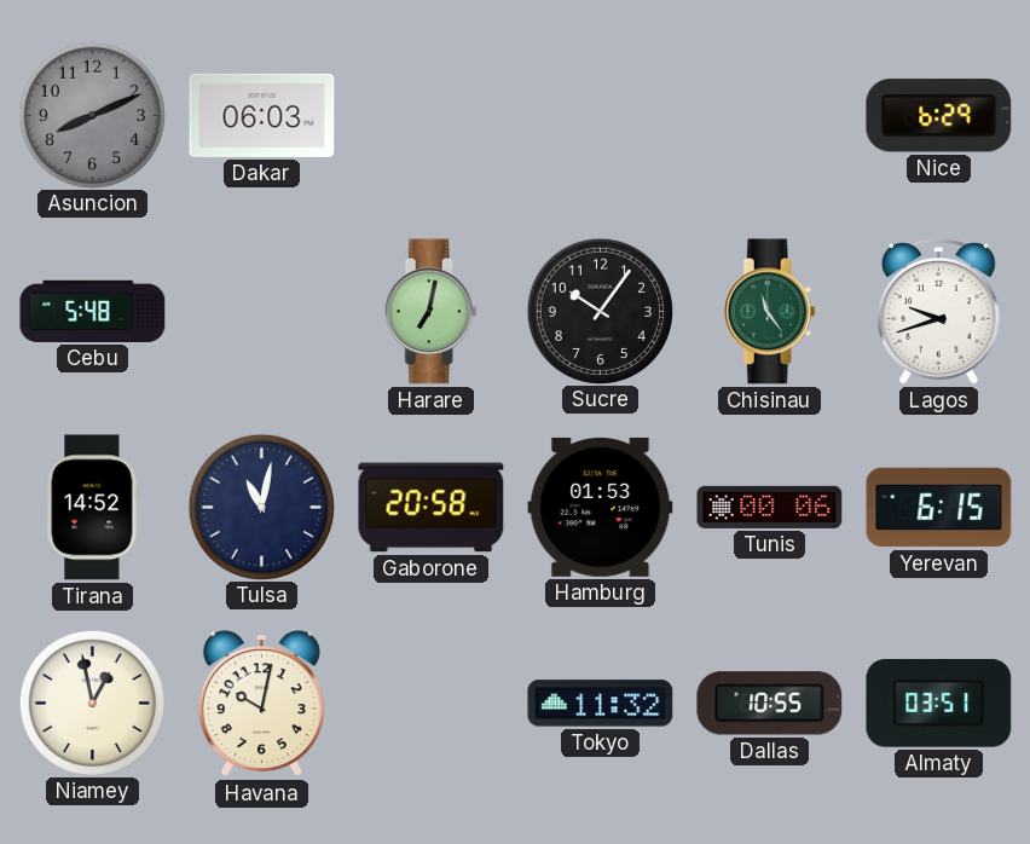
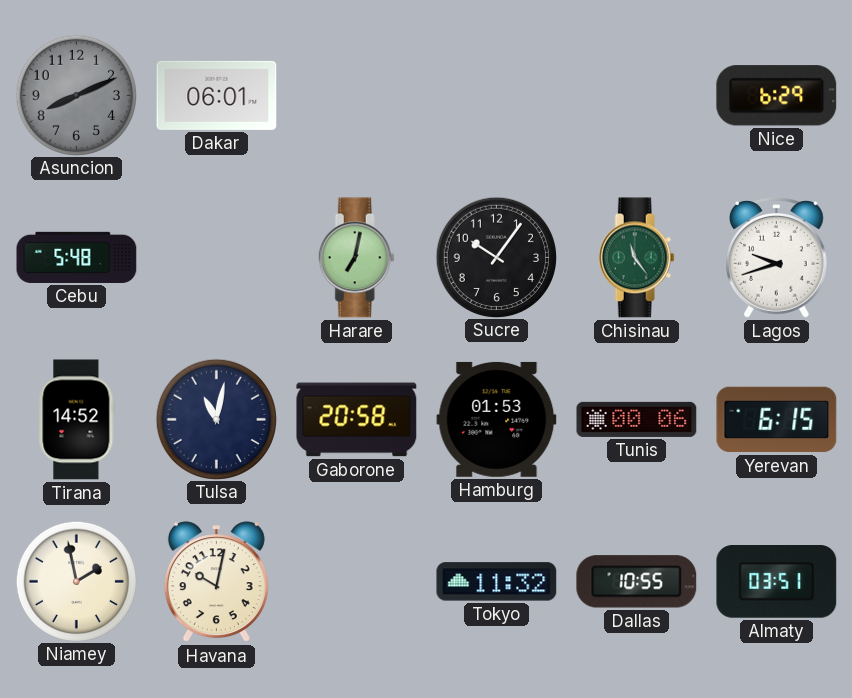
Dakar: 06:03 -> 06:01
Niamey: 12:58 -> 1:58
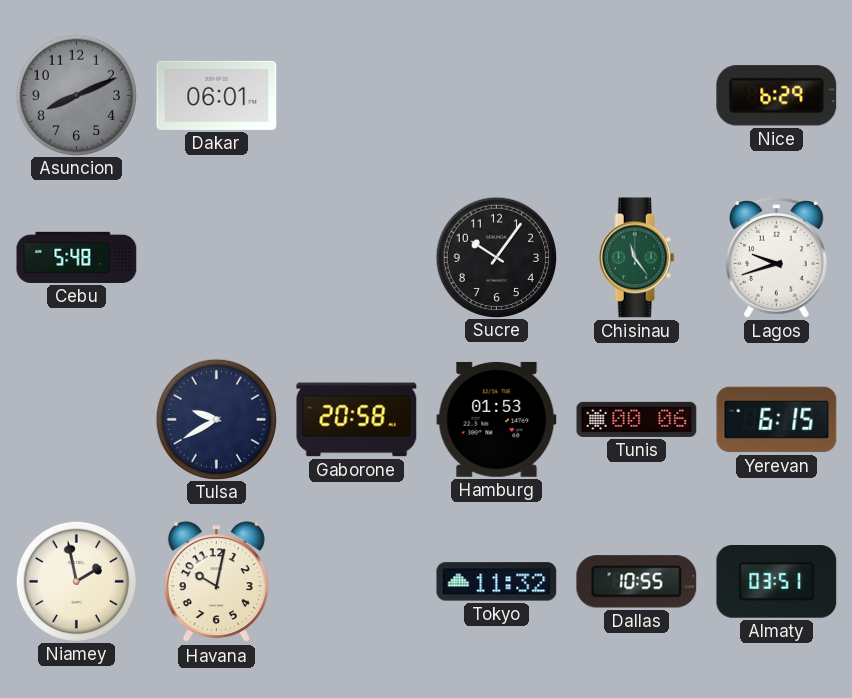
Harare: 7:02 -> none
Tirana: 14:52 -> none
Tulsa: 11:02 -> 9:40
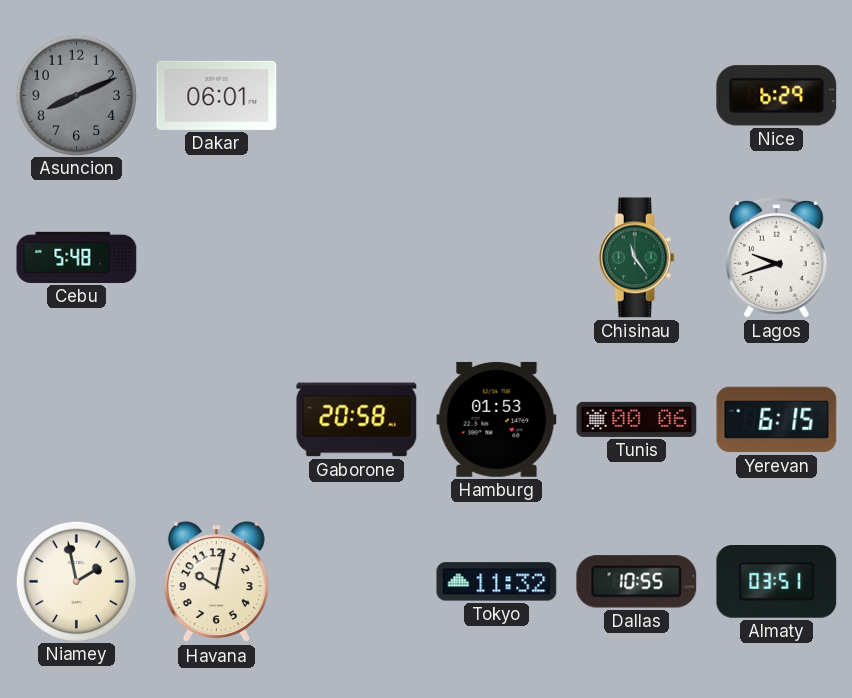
Sucre: 10:06 -> none
Tulsa: 9:40 -> none
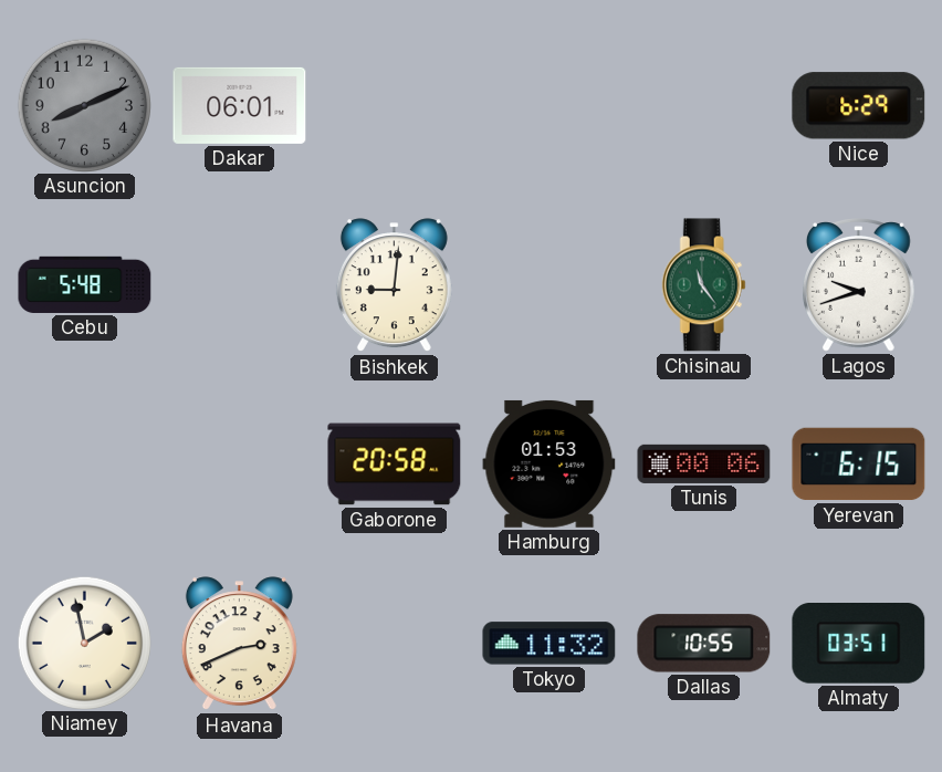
Bishkek: none -> 9:01
Havana: 10:02 -> 2:41
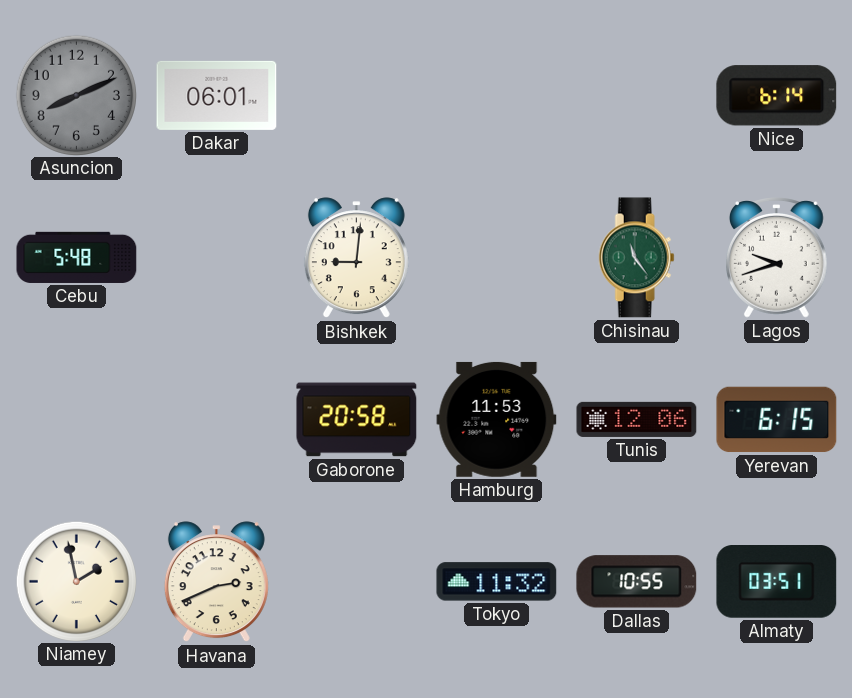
Nice: 6:29 -> 6:14
Hamburg: 01:53 -> 11:53
Tunis: 00:06 -> 12:06
